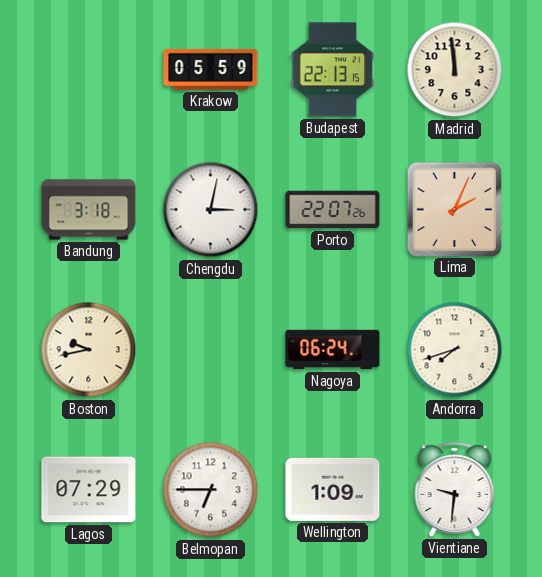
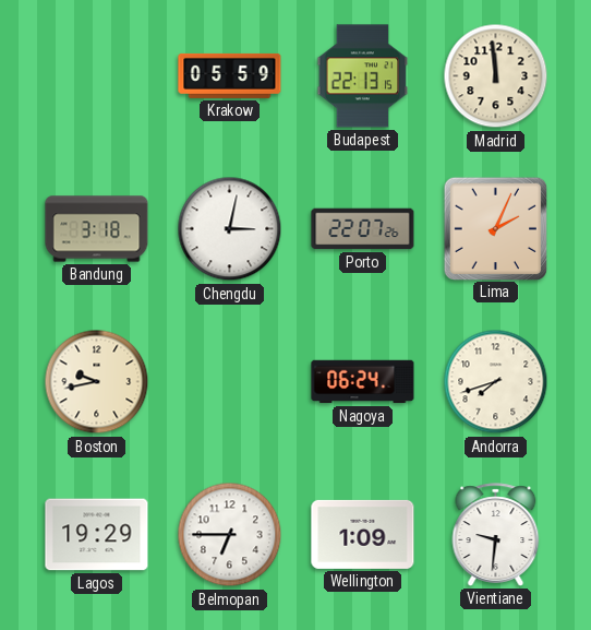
Lagos: 07:29 -> 19:29
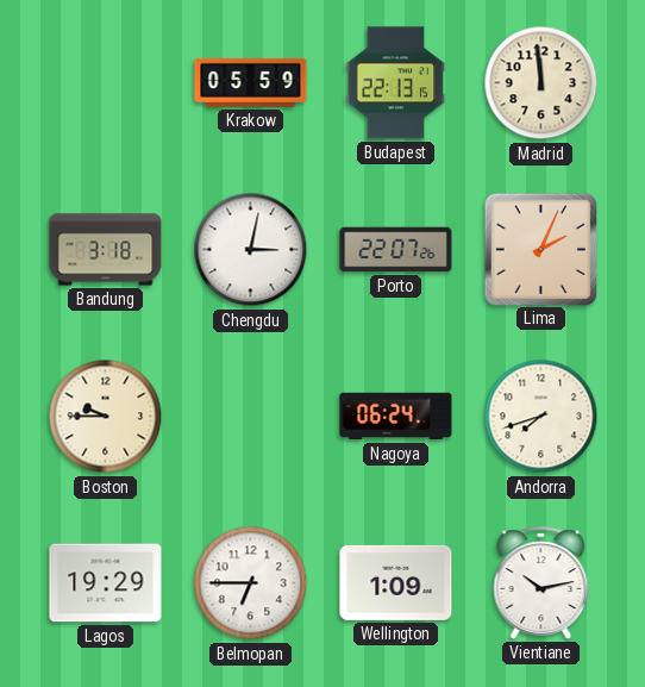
Boston: 9:43 -> 9:45
Vientiane: 9:31 -> 10:13
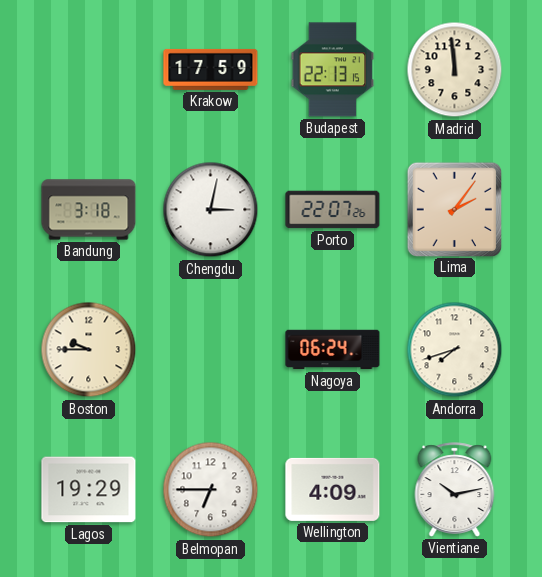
Krakow: 05:59 -> 17:59
Lima: 2:04 -> 2:06
Wellington: 1:09 -> 4:09
